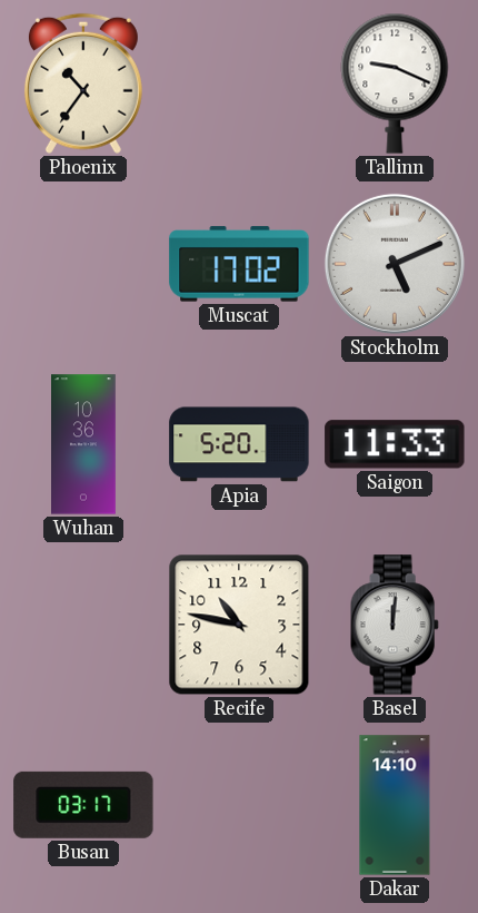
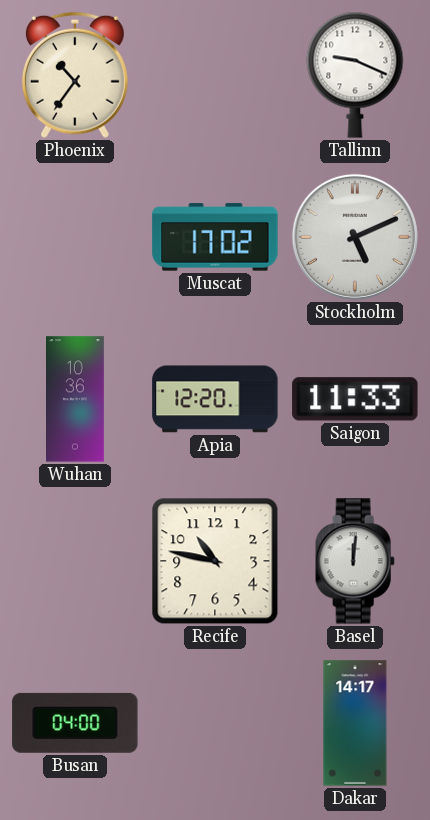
Apia: 5:20 -> 12:20
Busan: 03:17 -> 04:00
Dakar: 14:10 -> 14:17
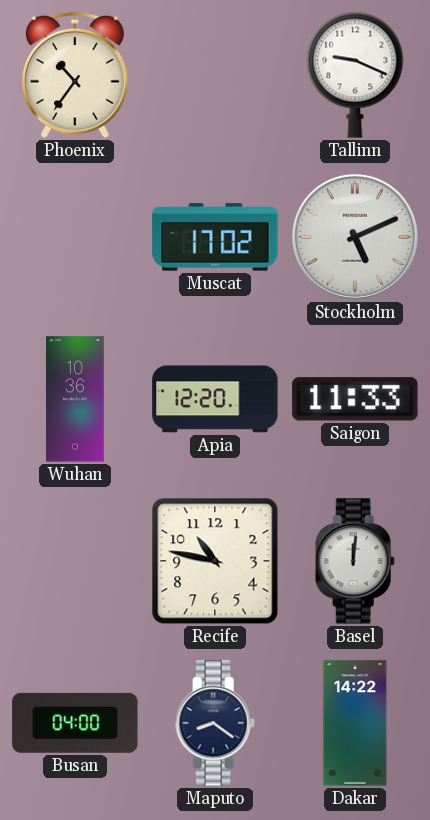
Maputo: none -> 8:21
Dakar: 14:17 -> 14:22
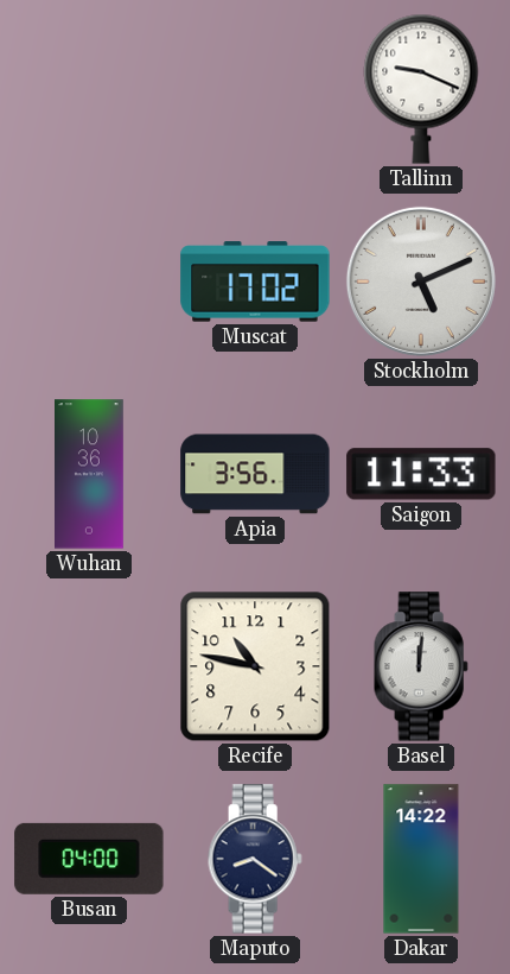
Phoenix: 10:36 -> none
Apia: 12:20 -> 3:56
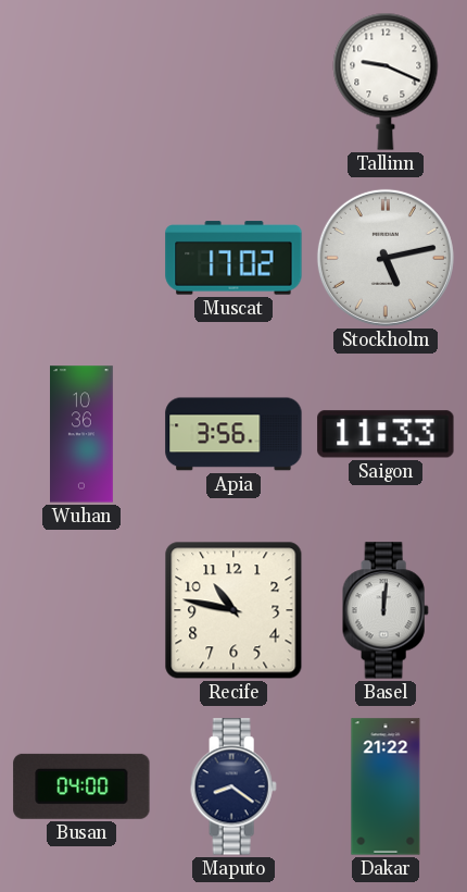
Stockholm: 5:11 -> 5:13
Dakar: 14:22 -> 21:22
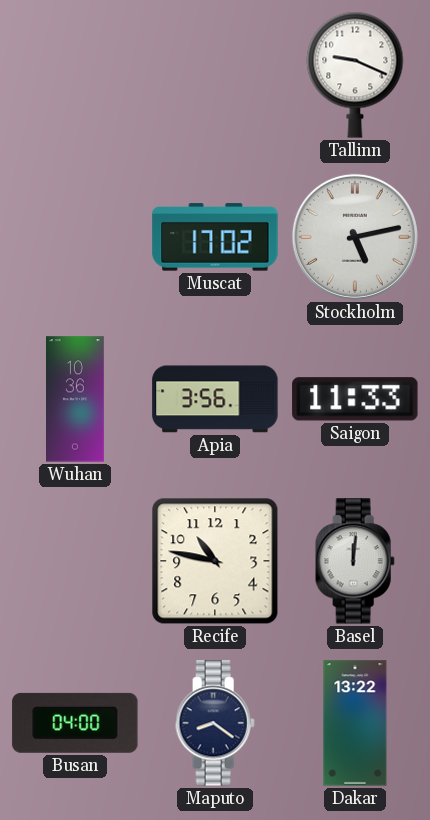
Dakar: 21:22 -> 13:22
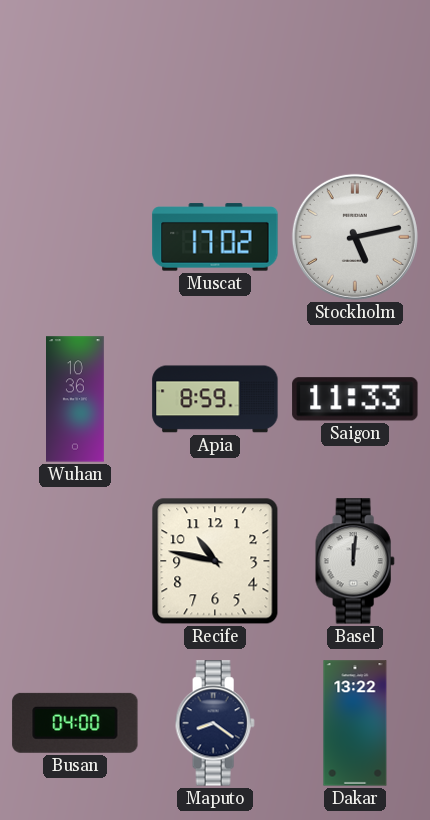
Tallinn: 9:19 -> none
Apia: 3:56 -> 8:59
